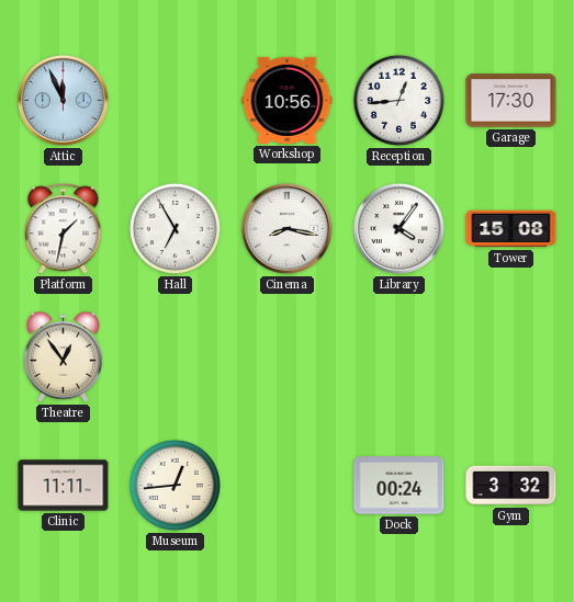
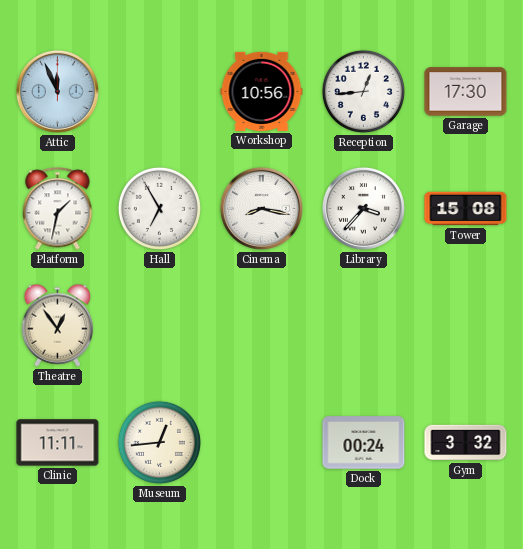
Library: 4:06 -> 3:37
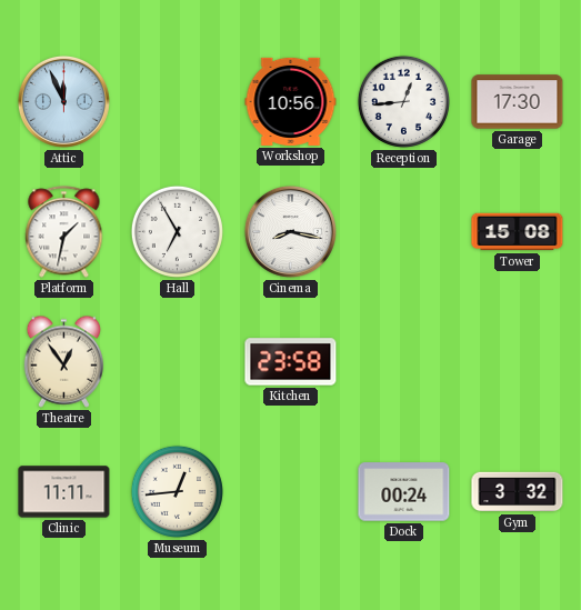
Library: 3:37 -> none
Kitchen: none -> 23:58
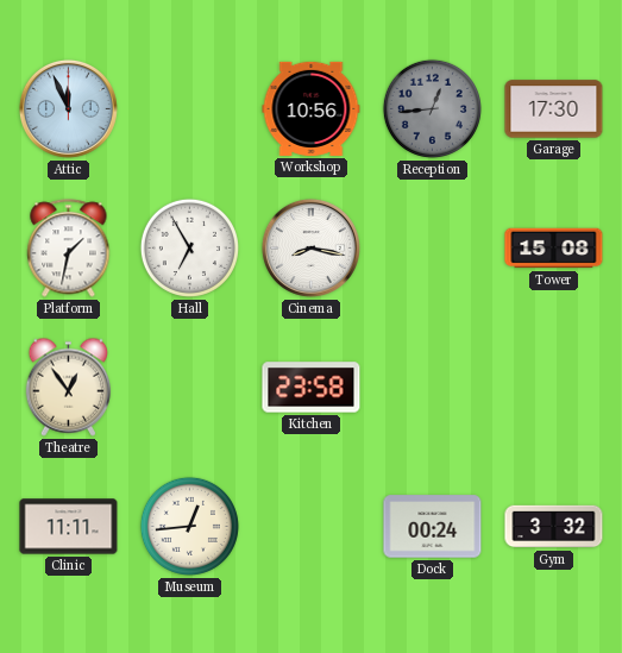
Reception dial: white -> grey
